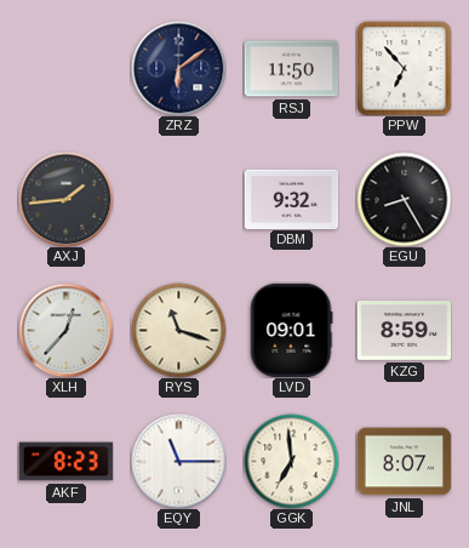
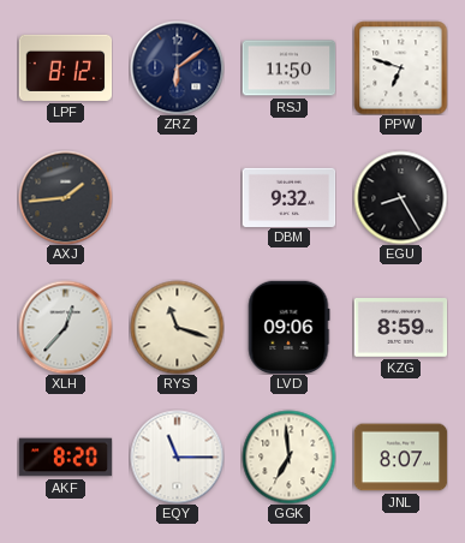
LPF: none -> 8:12
PPW: 6:53 -> 6:48
LVD: 09:01 -> 09:06
AKF: 8:23 -> 8:20
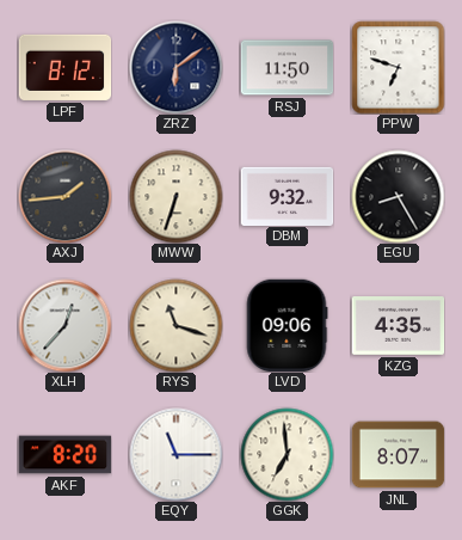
MWW: none -> 6:33
KZG: 8:59 -> 4:35
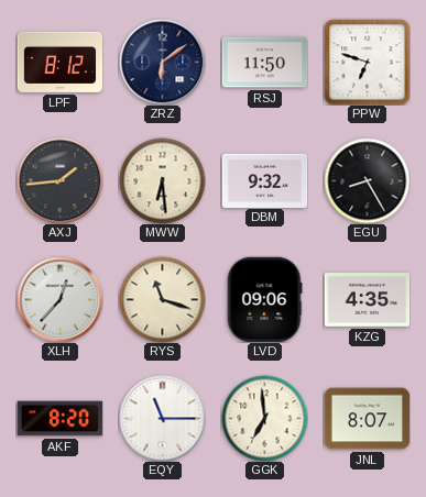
MWW: 6:33 -> 6:29
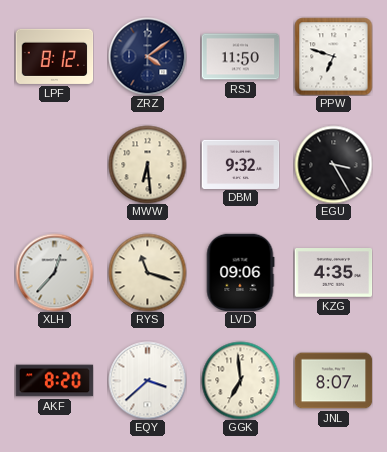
ZRZ: 6:09 -> 4:09
AXJ: 1:44 -> none
EGU: 8:25 -> 3:25
EQY: 11:15 -> 3:38
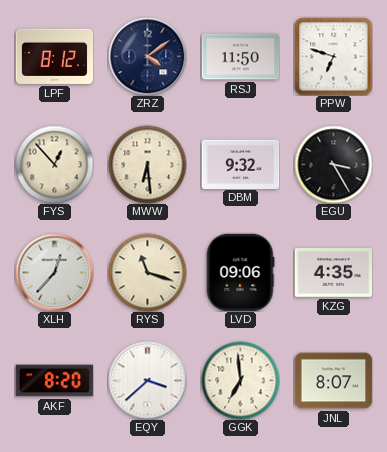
FYS: none -> 12:53
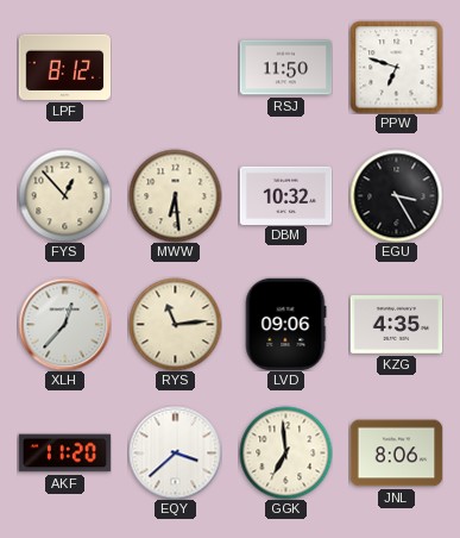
ZRZ: 4:09 -> none
DBM: 9:32 -> 10:32
RYS: 11:18 -> 11:14
AKF: 8:20 -> 11:20
JNL: 8:07 -> 8:06
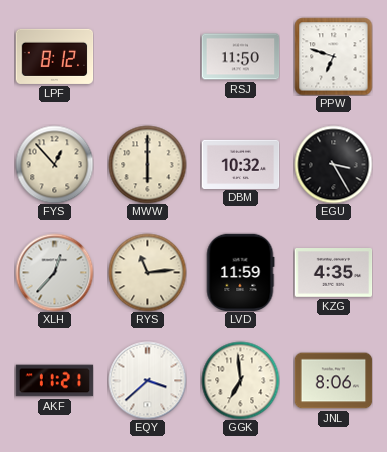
MWW: 6:29 -> 6:00
LVD: 09:06 -> 11:59
AKF: 11:20 -> 11:21
